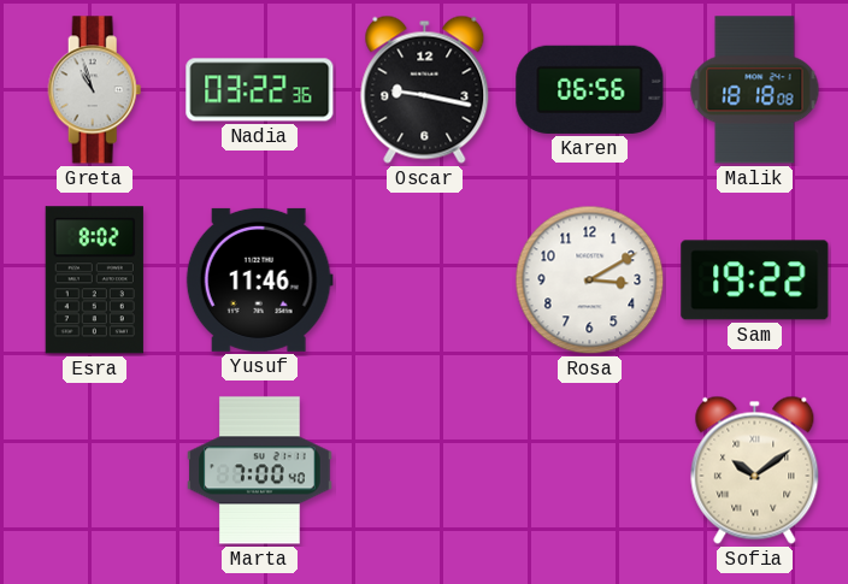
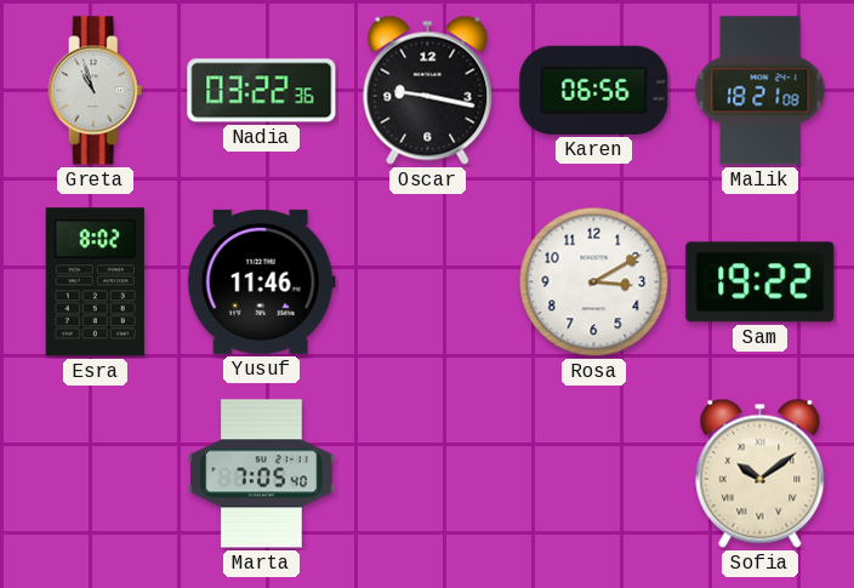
Malik: 18:18 -> 18:21
Marta: 7:00 -> 7:05
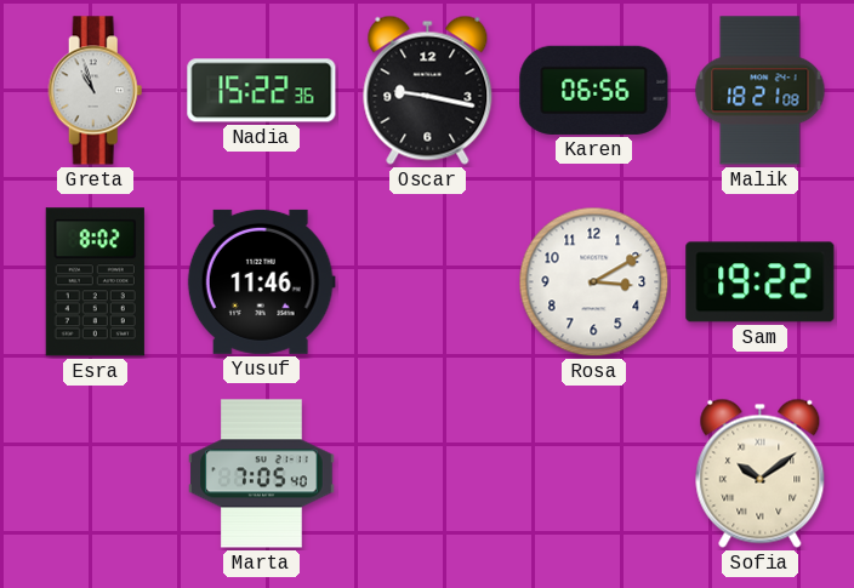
Nadia: 03:22 -> 15:22
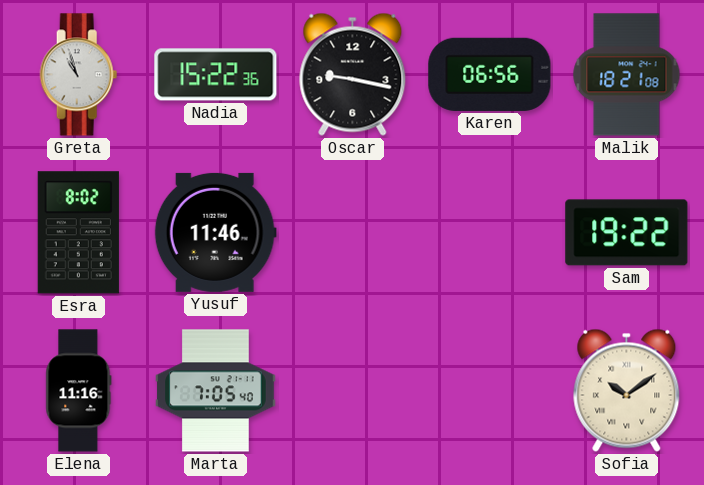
Rosa: 3:10 -> none
Elena: none -> 11:16
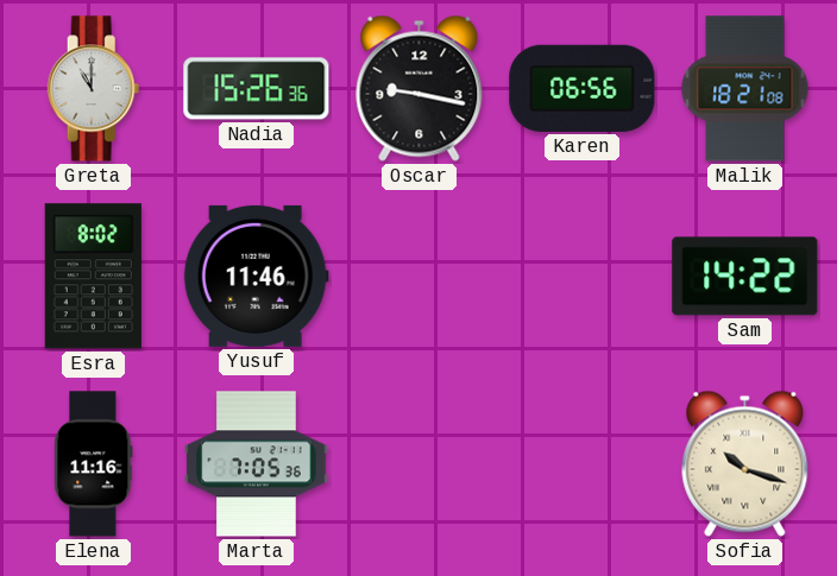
Greta: 10:57 -> 11:00
Nadia: 15:22 -> 15:26
Sam: 19:22 -> 14:22
Marta: 7:05:40 -> 7:05:36
Sofia: 10:09 -> 10:18
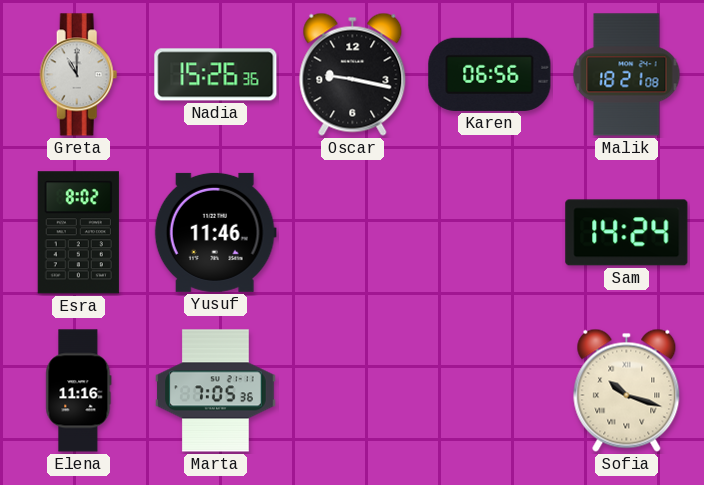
Sam: 14:22 -> 14:24
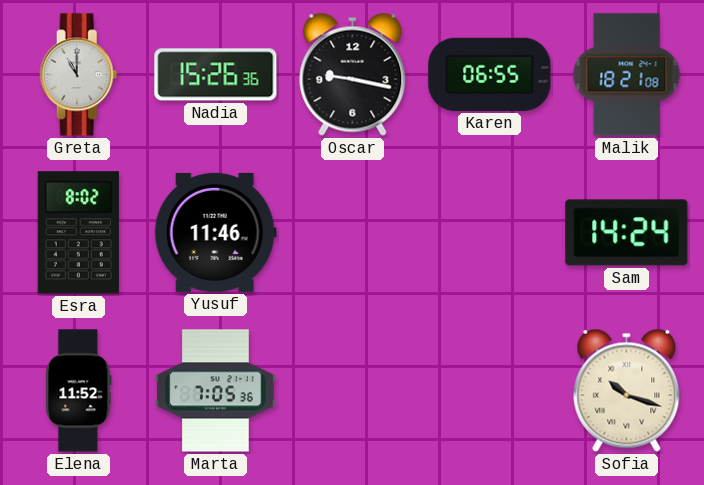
Karen: 06:56 -> 06:55
Elena: 11:16 -> 11:52
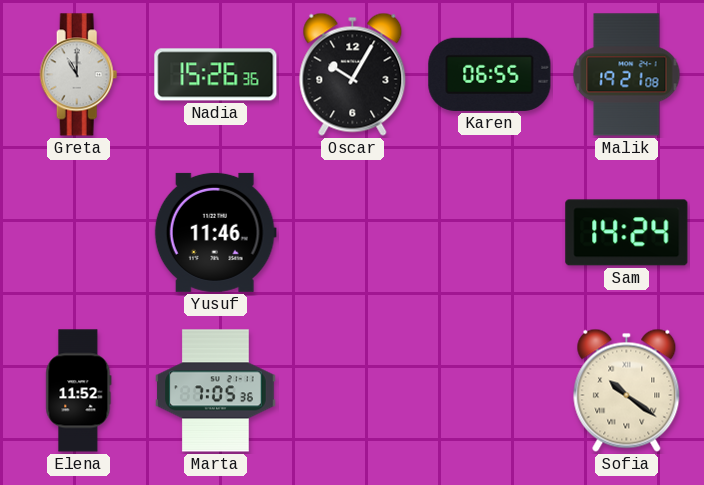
Oscar: 9:17 -> 10:05
Malik: 18:21 -> 19:21
Esra: 8:02 -> none
Sofia: 10:18 -> 10:21
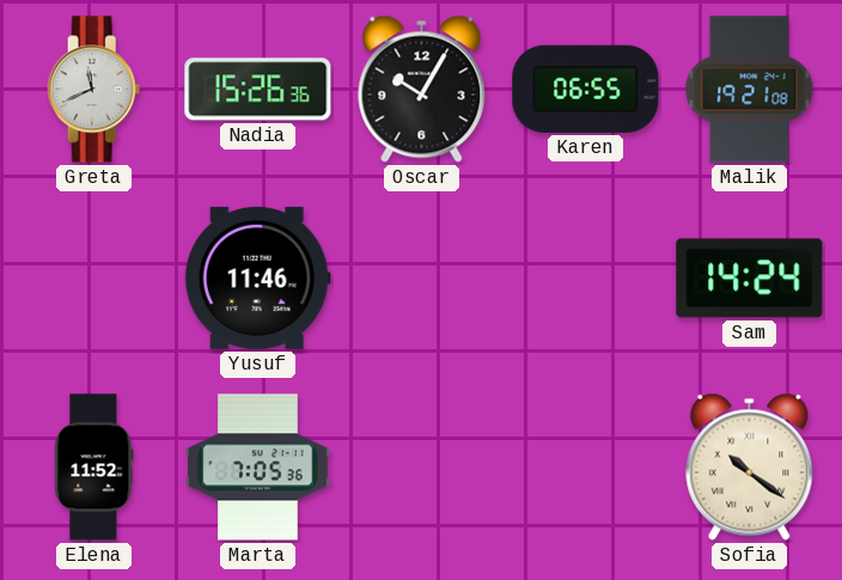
Greta: 11:00 -> 11:41
